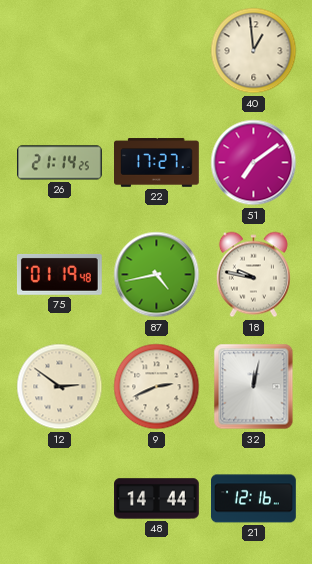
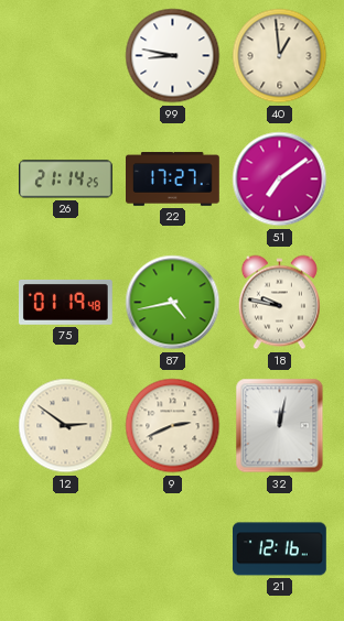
99: none -> 8:47
48: 14:44 -> none
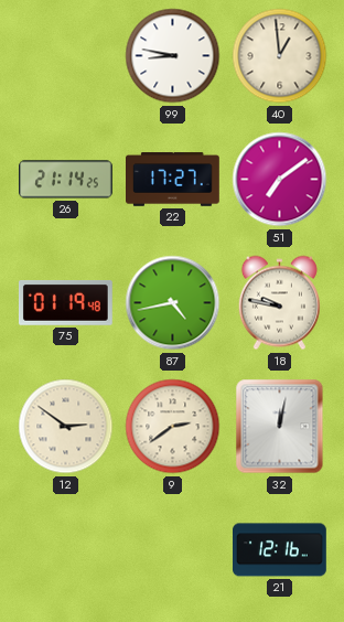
9: 2:41 -> 2:39
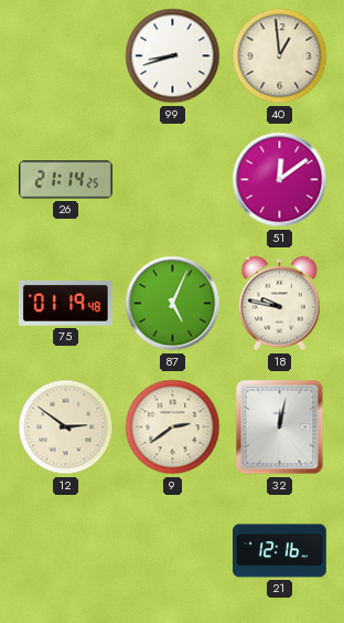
99: 8:47 -> 8:42
22: 17:27 -> none
51: 7:09 -> 12:09
87: 4:43 -> 5:04
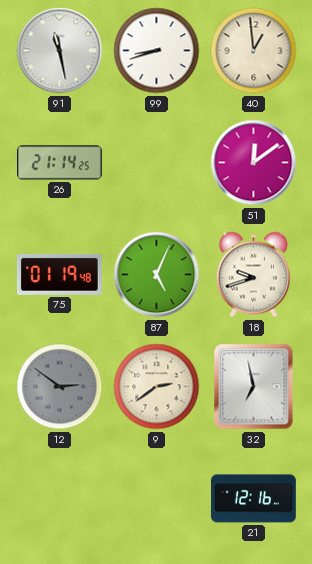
91: none -> 11:28
18: 9:47 -> 9:42
12 dial: cream -> grey
32: 12:02 -> 6:58
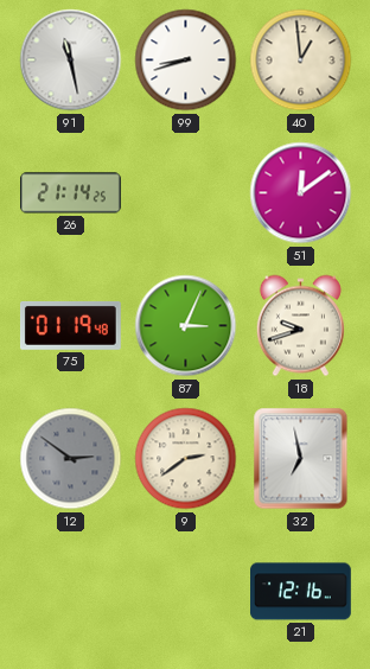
87: 5:04 -> 3:04
